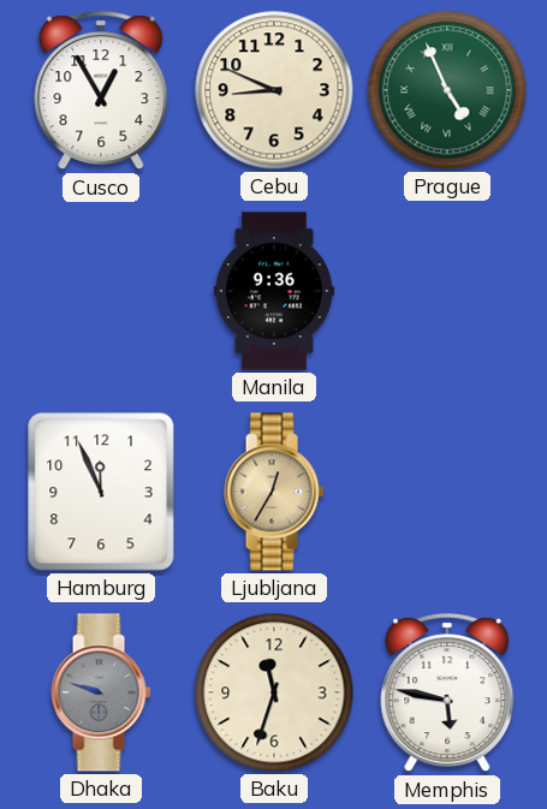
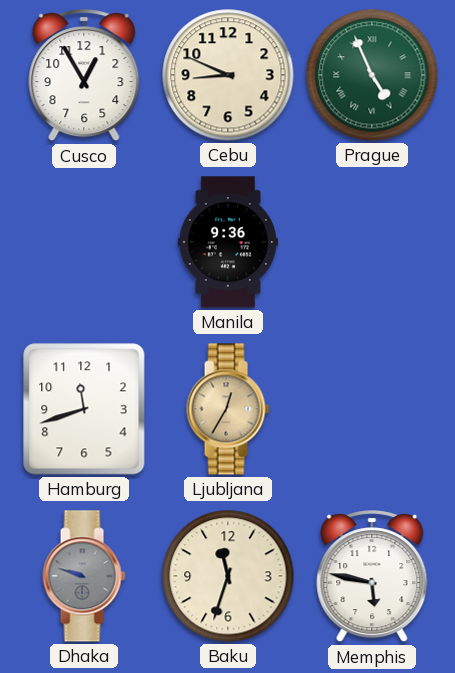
Hamburg: 11:56 -> 11:42
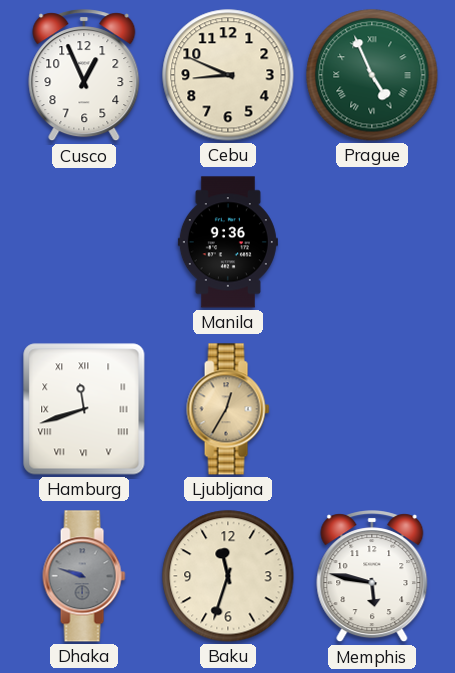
Cusco: 12:55 -> 12:56
Hamburg numerals: Arabic -> Roman
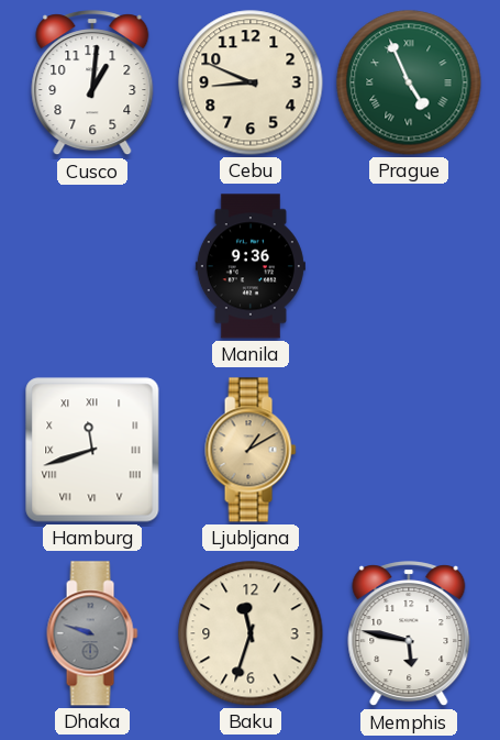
Cusco: 12:56 -> 1:01
Ljubljana: 12:35 -> 1:10
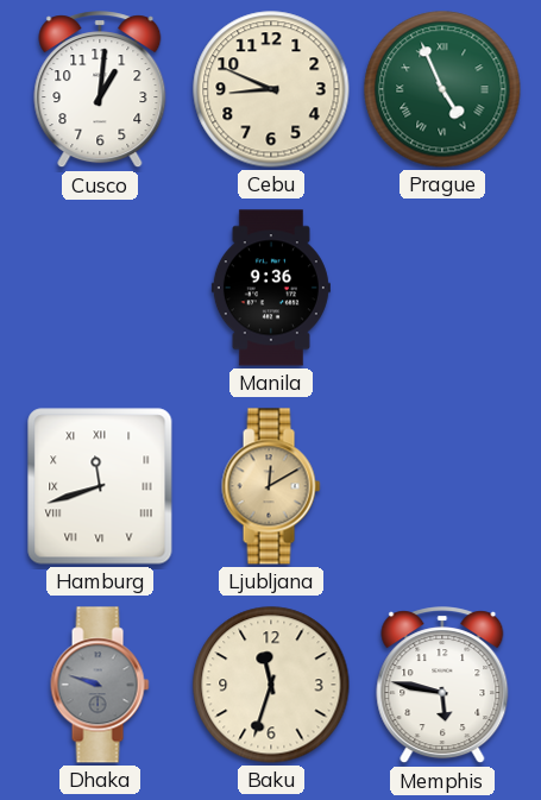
Ljubljana: 1:10 -> 12:10
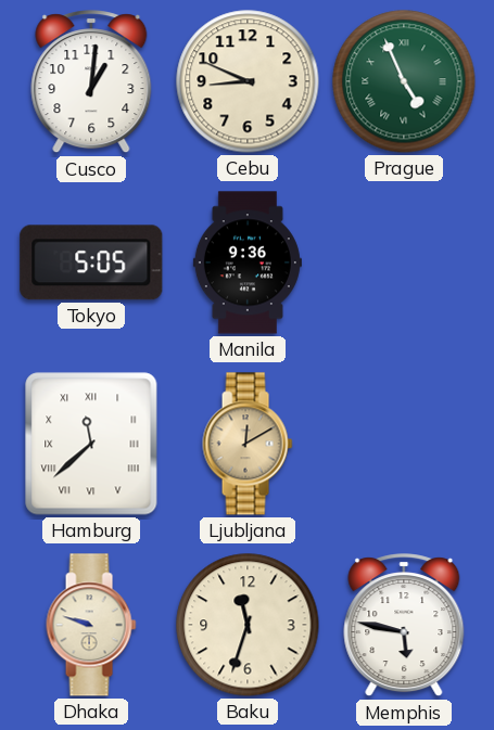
Tokyo: none -> 5:05
Hamburg: 11:42 -> 11:38
Dhaka dial: grey -> cream
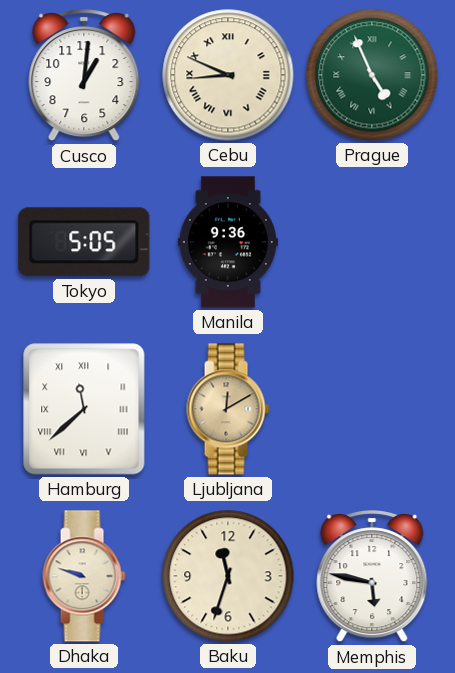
Cebu numerals: Arabic -> Roman
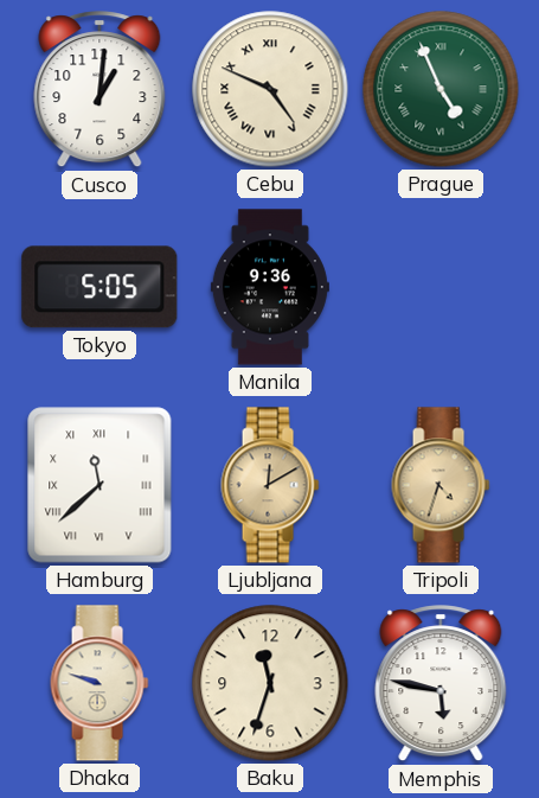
Cebu: 8:49 -> 4:49
Tripoli: none -> 4:33
